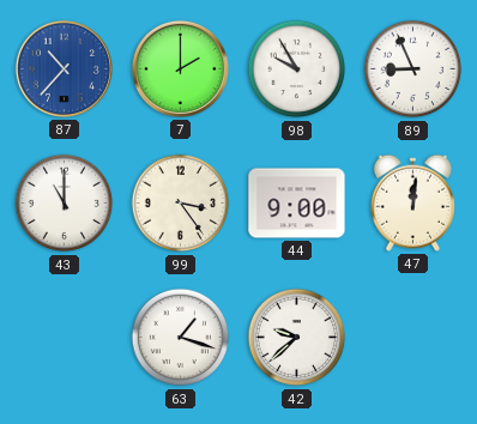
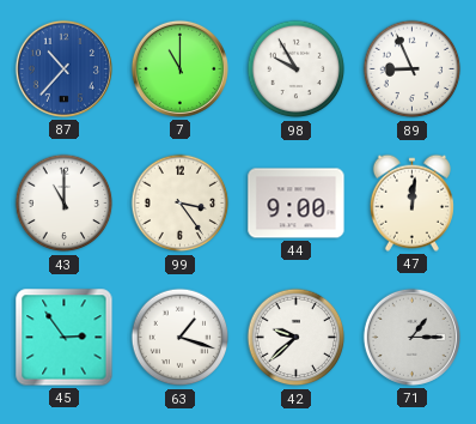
7: 2:00 -> 11:00
45: none -> 2:54
71: none -> 1:15
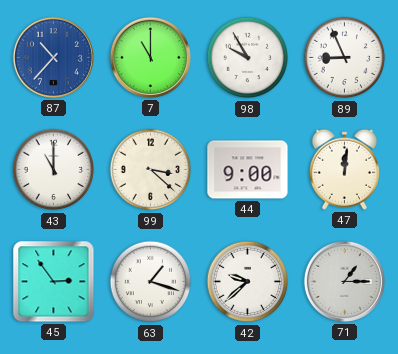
99: 3:24 -> 3:22
